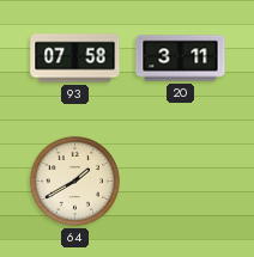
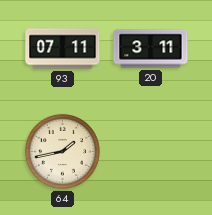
93: 07:58 -> 07:11
64: 1:40 -> 1:43
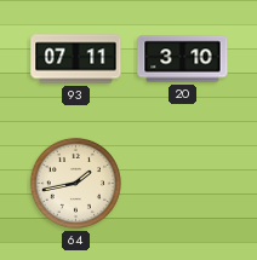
20: 3:11 -> 3:10
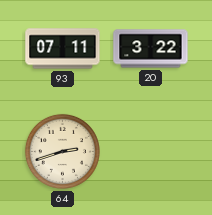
20: 3:10 -> 3:22
64: 1:43 -> 2:42
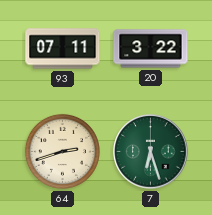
7: none -> 6:27
